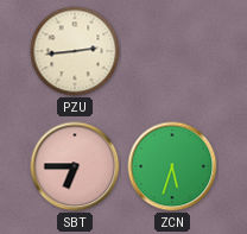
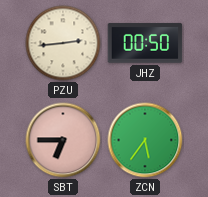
JHZ: none -> 00:50
ZCN: 5:33 -> 5:36
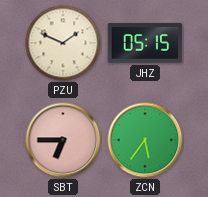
PZU: 2:44 -> 1:49
JHZ: 00:50 -> 05:15
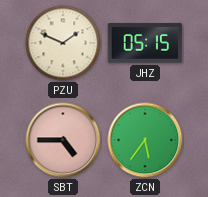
SBT: 6:45 -> 4:45
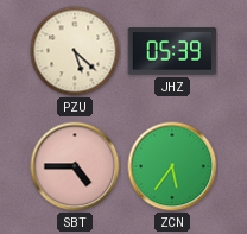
PZU: 1:49 -> 5:22
JHZ: 05:15 -> 05:39
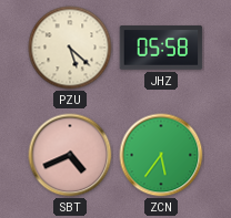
JHZ: 05:39 -> 05:58
SBT: 4:45 -> 4:41
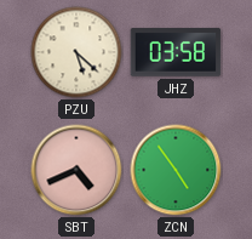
JHZ: 05:58 -> 03:58
ZCN: 5:36 -> 4:54
